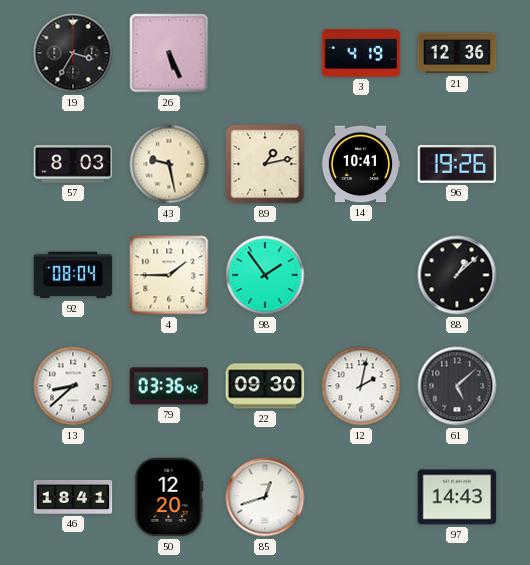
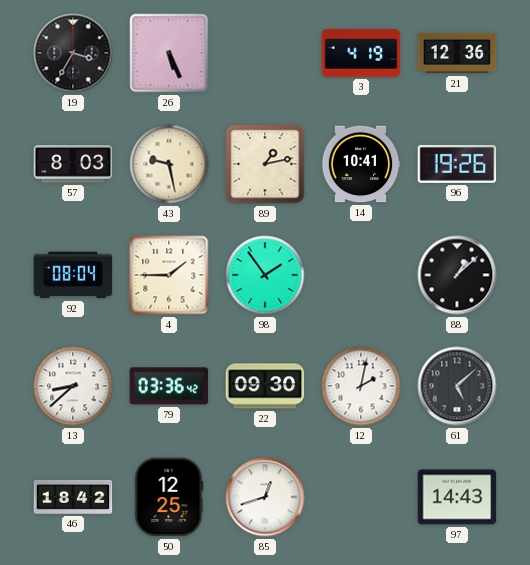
46: 18:41 -> 18:42
50: 12:20 -> 12:25
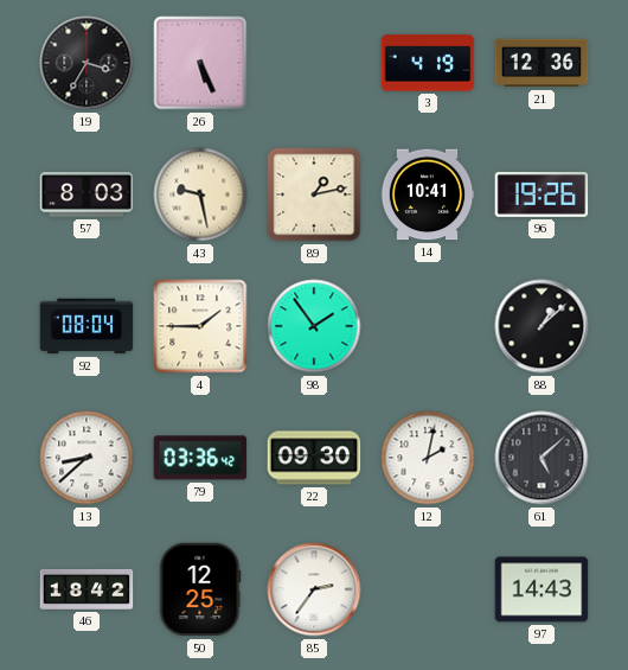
85: 12:42 -> 2:36
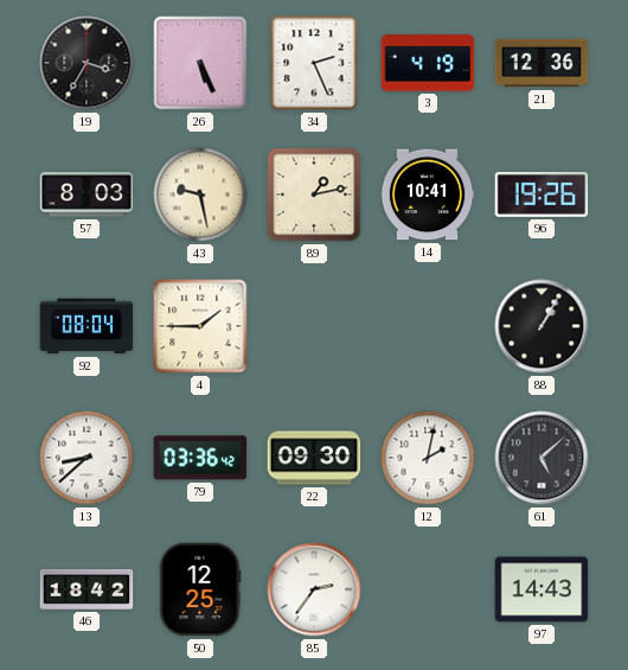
34: none -> 2:26
98: 1:54 -> none
88: 1:08 -> 1:05
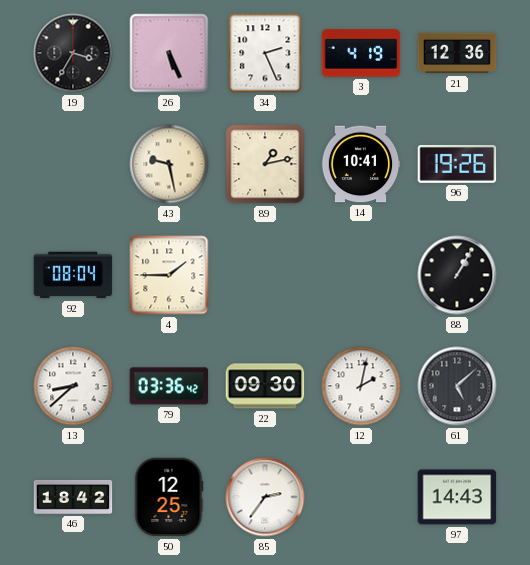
57: 8:03 -> none
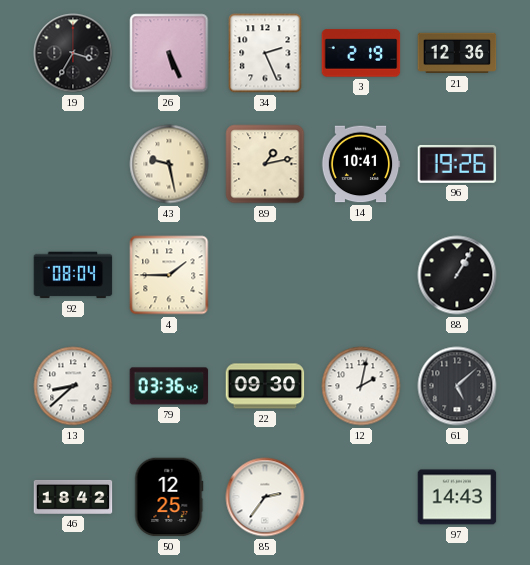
3: 4:19 -> 2:19
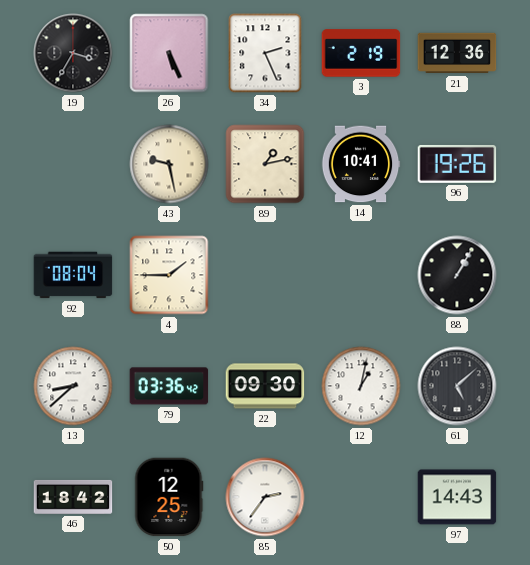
12: 2:02 -> 1:02
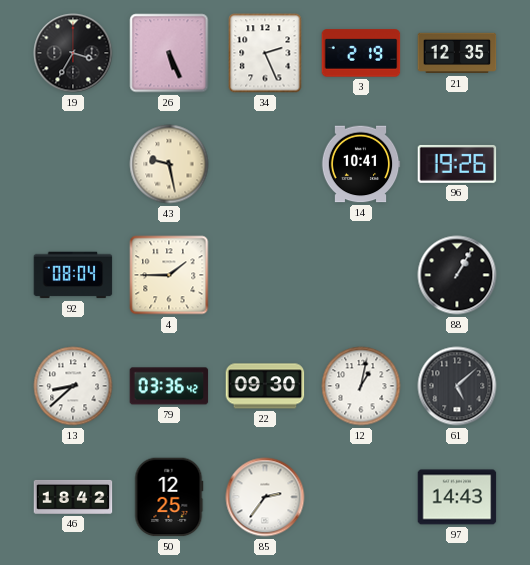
21: 12:36 -> 12:35
89: 1:13 -> none
